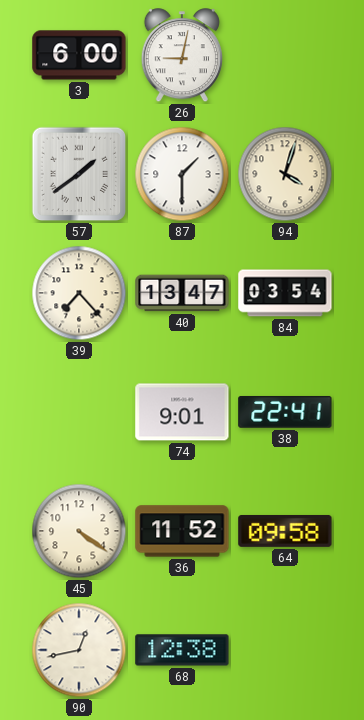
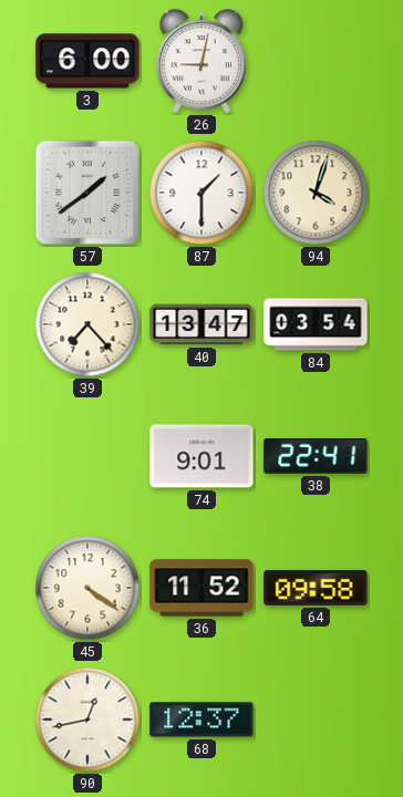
68: 12:38 -> 12:37
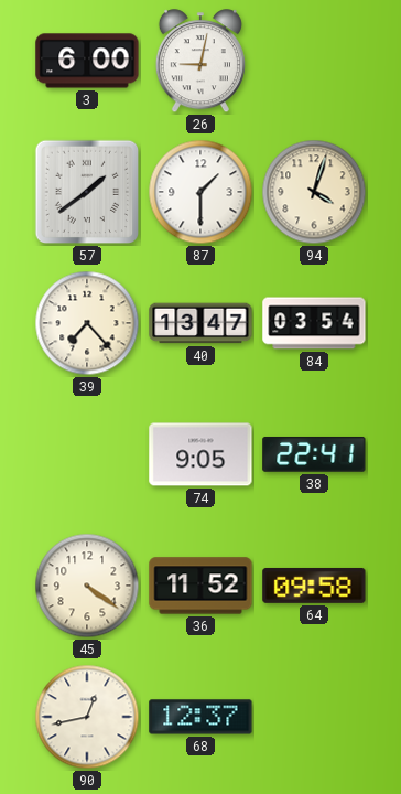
74: 9:01 -> 9:05
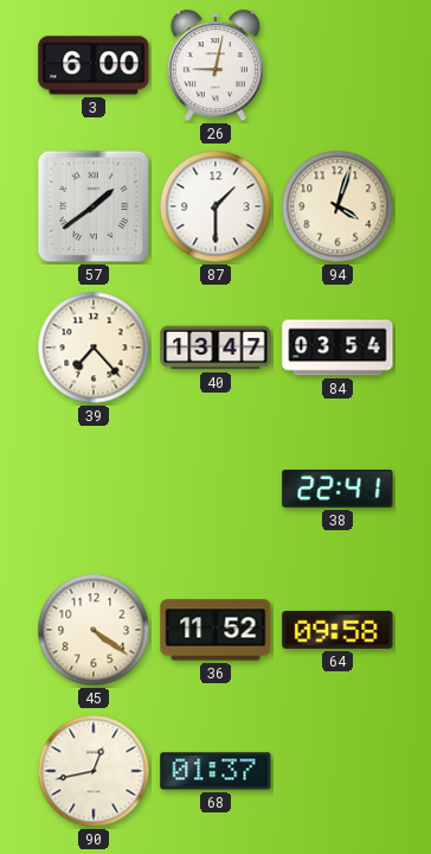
74: 9:05 -> none
68: 12:37 -> 01:37
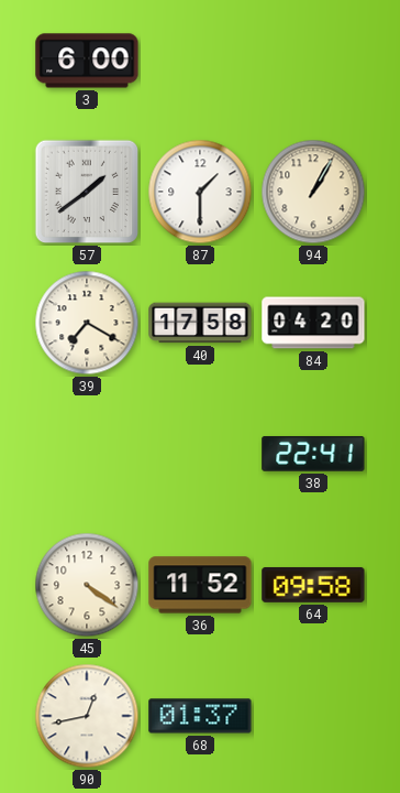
26: 9:02 -> none
94: 4:03 -> 1:05
39: 7:23 -> 7:20
40: 13:47 -> 17:58
84: 03:54 -> 04:20
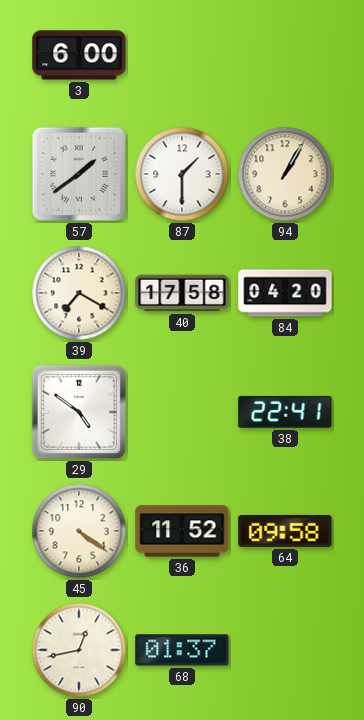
29: none -> 4:51
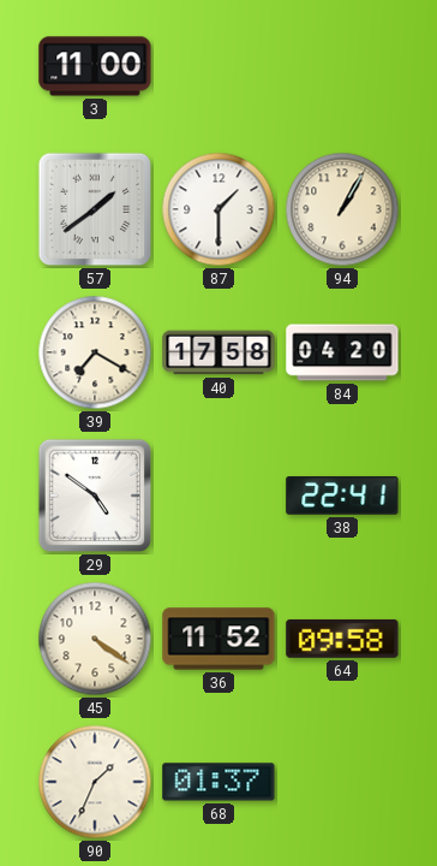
3: 6:00 -> 11:00
90: 12:43 -> 1:34
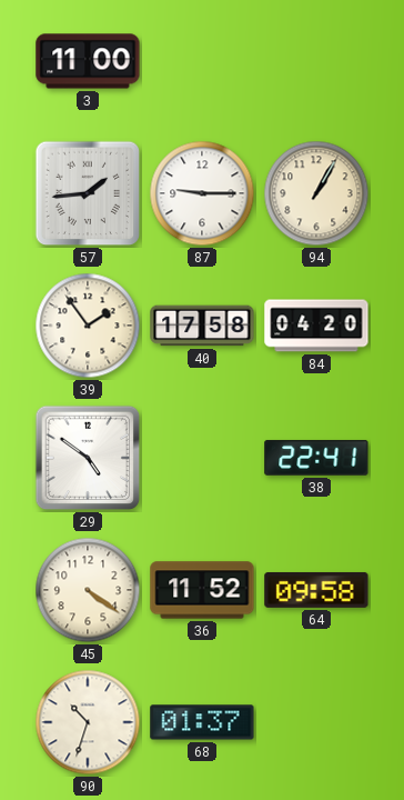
57: 1:39 -> 1:44
87: 1:30 -> 9:15
39: 7:20 -> 1:54
90: 1:34 -> 10:33
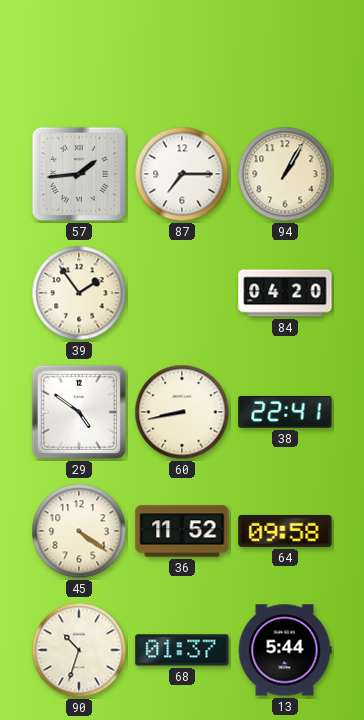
3: 11:00 -> none
87: 9:15 -> 7:15
40: 17:58 -> none
60: none -> 8:43
13: none -> 5:44
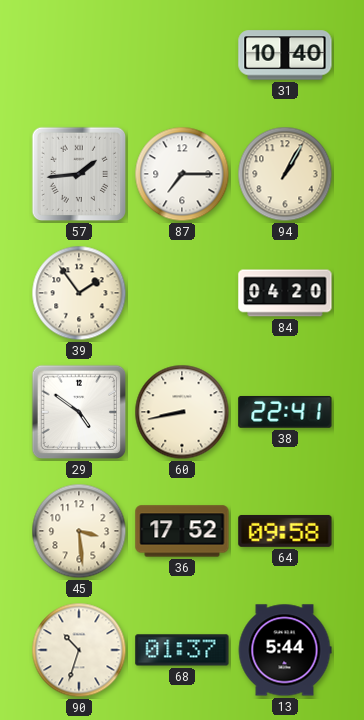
31: none -> 10:40
45: 4:21 -> 3:29
36: 11:52 -> 17:52
